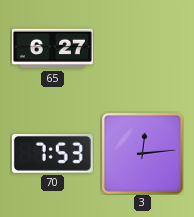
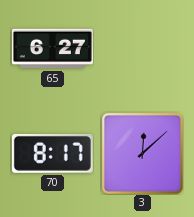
70: 7:53 -> 8:17
3: 12:14 -> 12:08
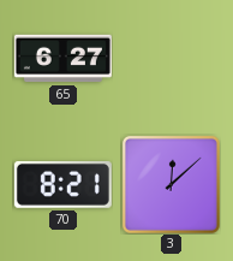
70: 8:17 -> 8:21
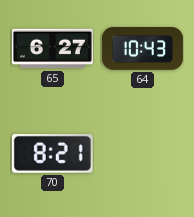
64: none -> 10:43
3: 12:08 -> none
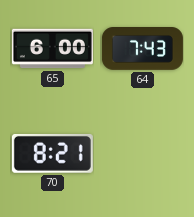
65: 6:27 -> 6:00
64: 10:43 -> 7:43
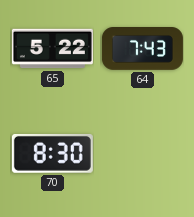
65: 6:00 -> 5:22
70: 8:21 -> 8:30
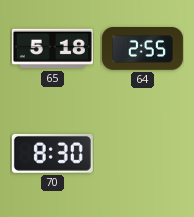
65: 5:22 -> 5:18
64: 7:43 -> 2:55
